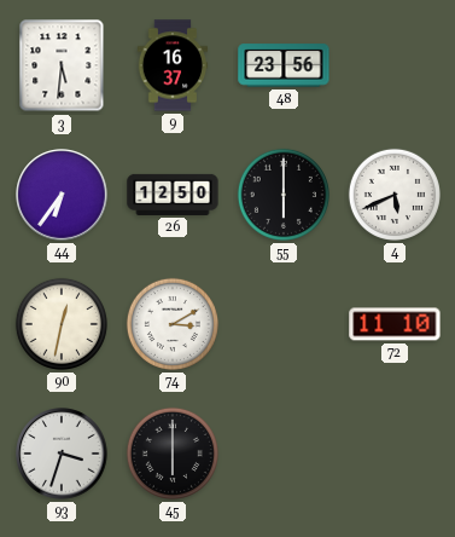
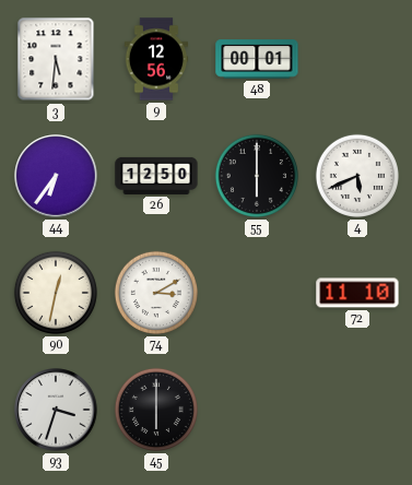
9: 16:37 -> 12:56
48: 23:56 -> 00:01
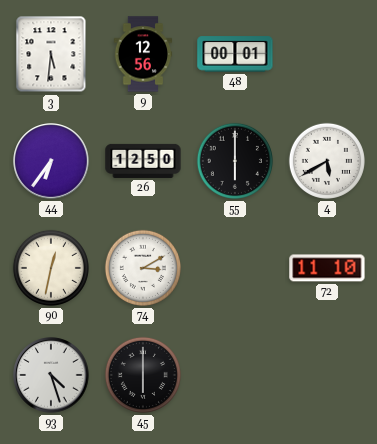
4: 5:41 -> 5:40
93: 3:33 -> 4:27
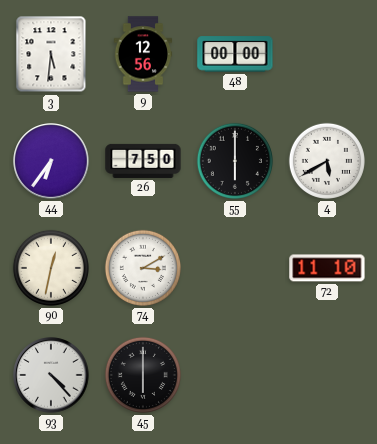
48: 00:01 -> 00:00
26: 12:50 -> 7:50
93: 4:27 -> 4:23
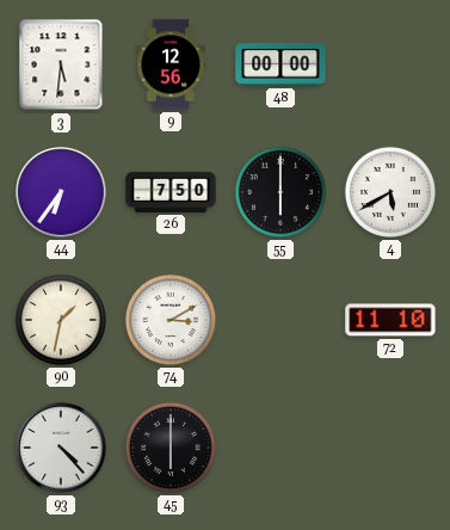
90: 12:32 -> 1:32
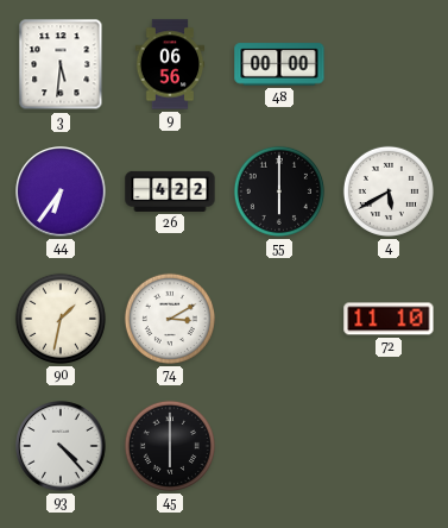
9: 12:56 -> 06:56
26: 7:50 -> 4:22
